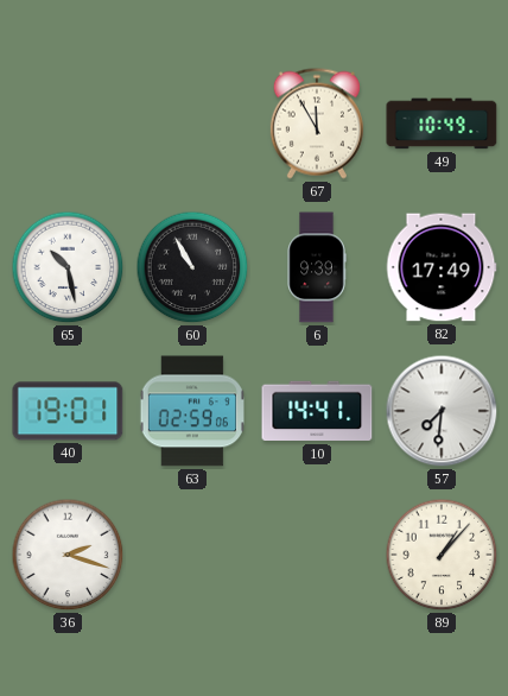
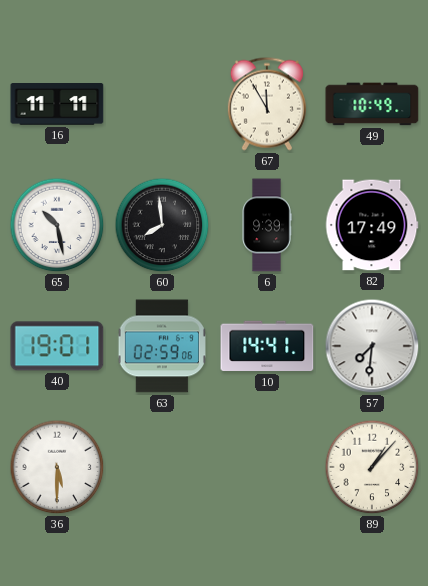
16: none -> 11:11
60: 10:55 -> 7:59
36: 2:18 -> 5:30
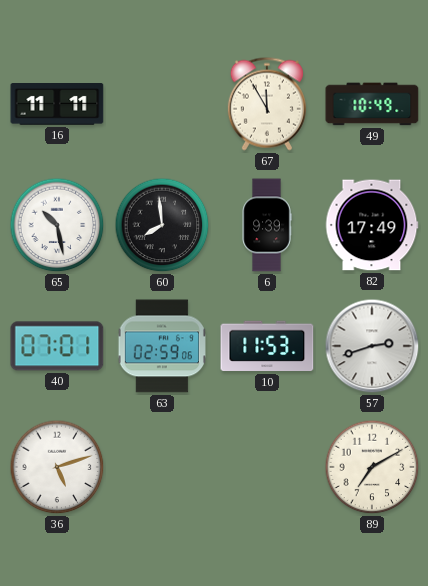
40: 19:01 -> 07:01
10: 14:41 -> 11:53
57: 7:31 -> 2:42
36: 5:30 -> 5:12
89: 1:07 -> 7:10
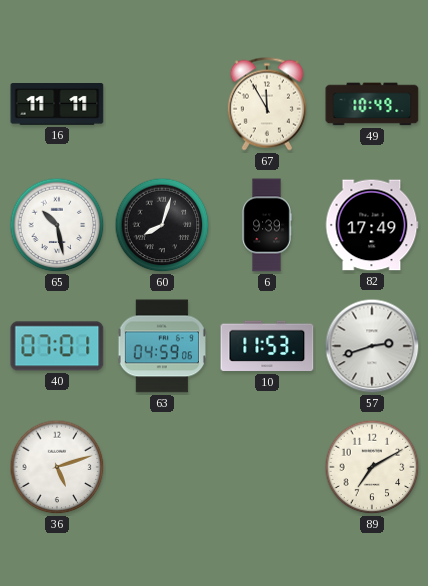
60: 7:59 -> 8:03
63: 02:59 -> 04:59
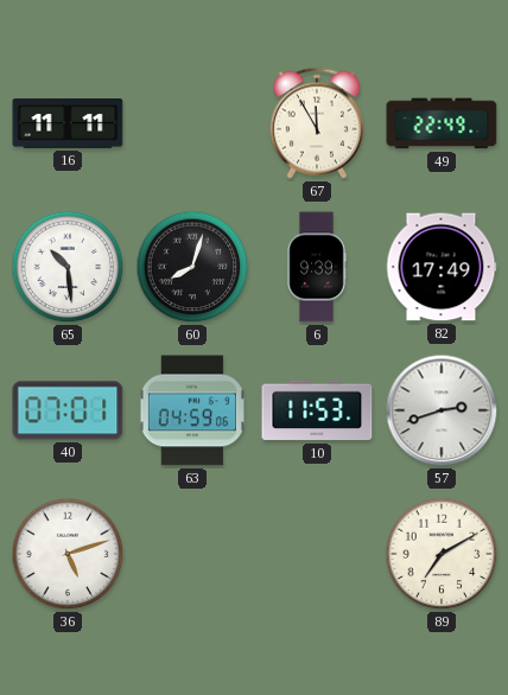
49: 10:49 -> 22:49
65: 10:28 -> 10:29
